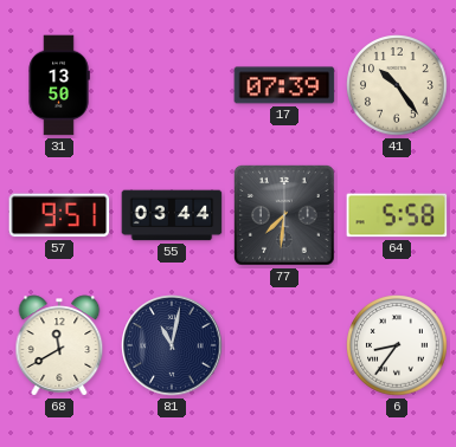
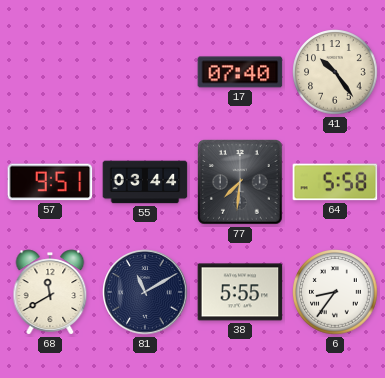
31: 13:50 -> none
17: 07:39 -> 07:40
81: 11:02 -> 11:10
38: none -> 5:55
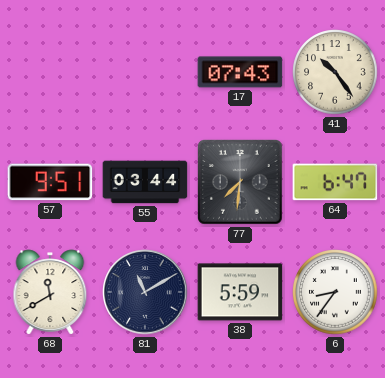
17: 07:40 -> 07:43
64: 5:58 -> 6:47
38: 5:55 -> 5:59
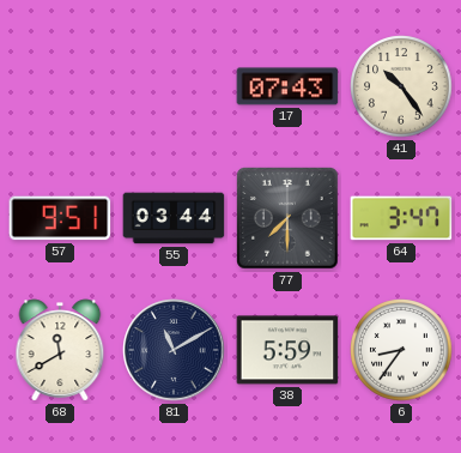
77: 7:31 -> 7:30
64: 6:47 -> 3:47
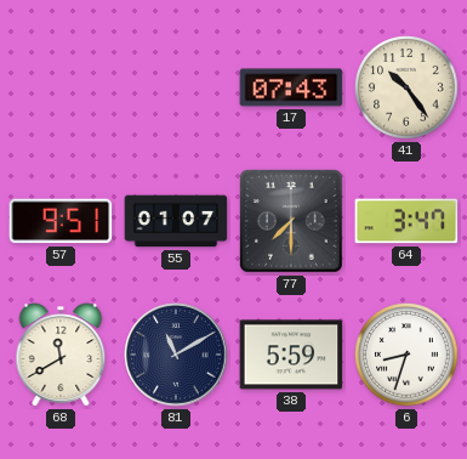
55: 03:44 -> 01:07
6: 8:36 -> 8:33
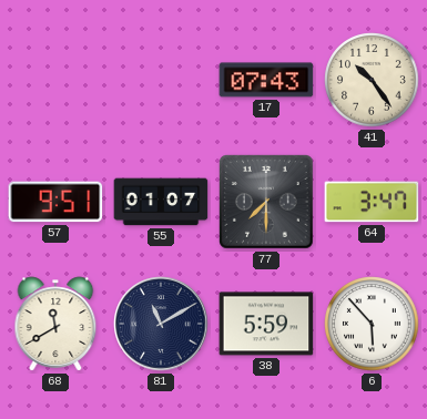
6: 8:33 -> 5:53
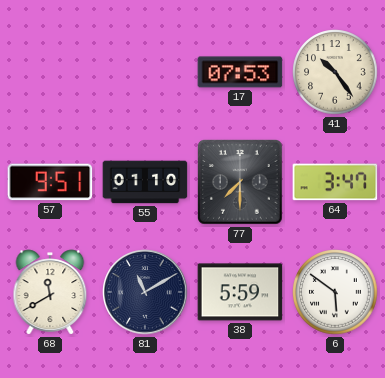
17: 07:43 -> 07:53
55: 01:07 -> 01:10
6: 5:53 -> 5:51
